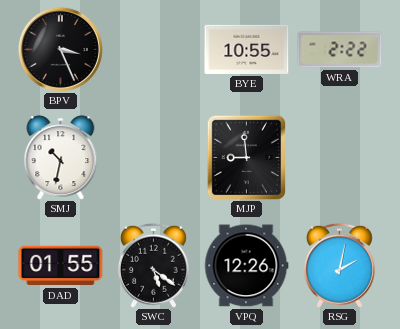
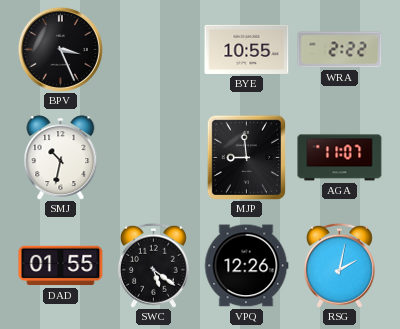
AGA: none -> 11:07
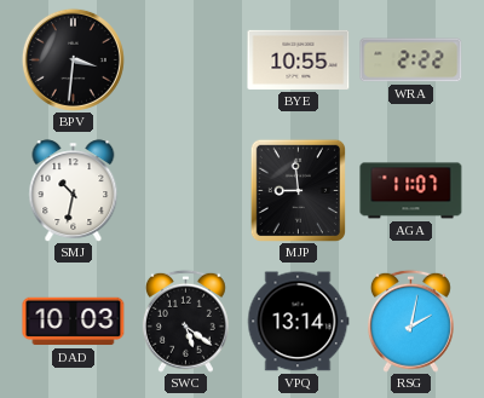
BPV: 3:26 -> 3:31
DAD: 01:55 -> 10:03
VPQ: 12:26 -> 13:14
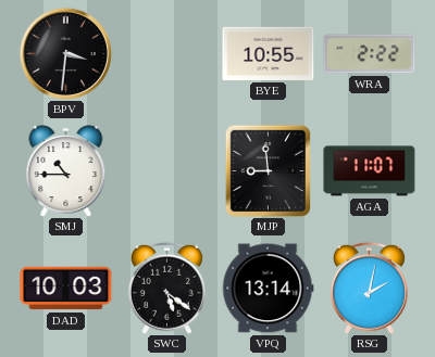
SMJ: 10:32 -> 10:45
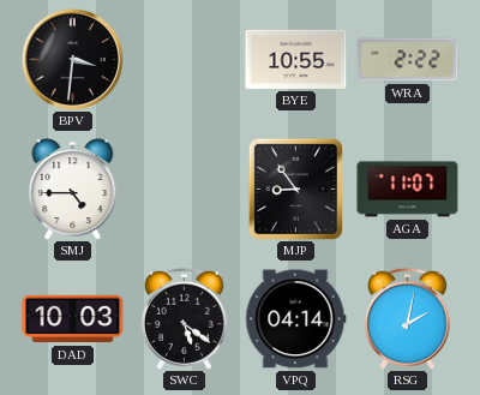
SMJ: 10:45 -> 4:45
MJP: 8:59 -> 8:54
VPQ: 13:14 -> 04:14
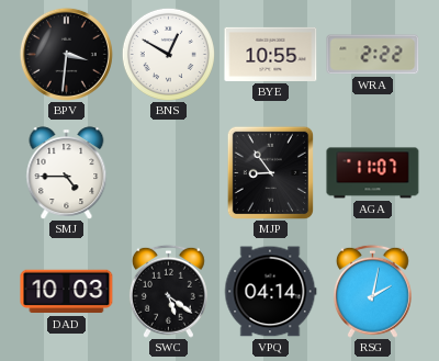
BNS: none -> 12:50
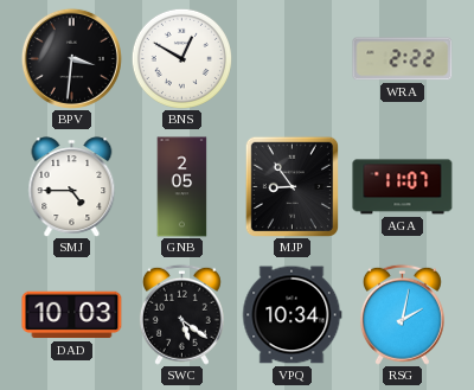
BYE: 10:55 -> none
GNB: none -> 2:05
VPQ: 04:14 -> 10:34
